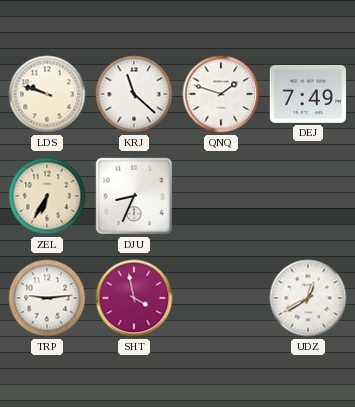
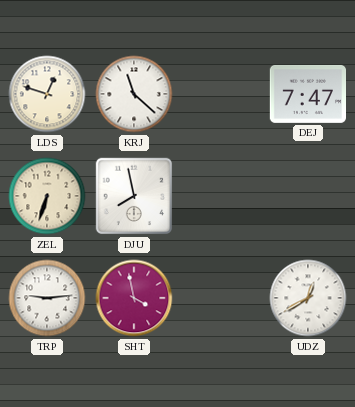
LDS: 9:48 -> 12:48
QNQ: 1:48 -> none
DEJ: 7:49 -> 7:47
ZEL: 6:35 -> 6:33
DJU: 8:34 -> 7:58
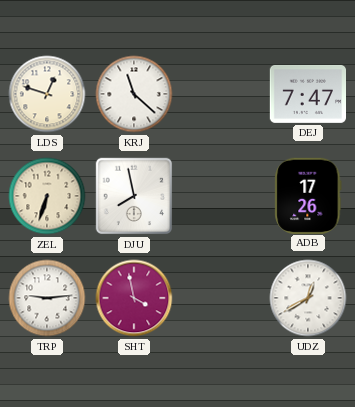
ADB: none -> 17:26
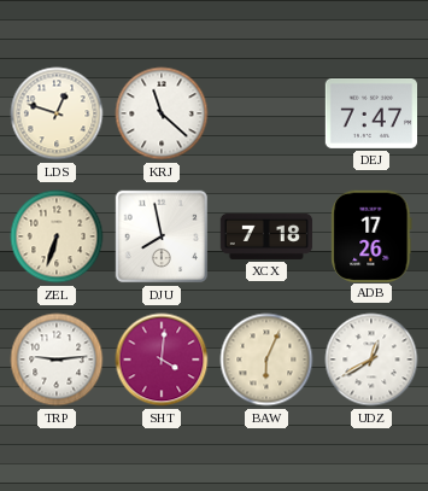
XCX: none -> 7:18
SHT: 3:58 -> 4:01
BAW: none -> 6:04
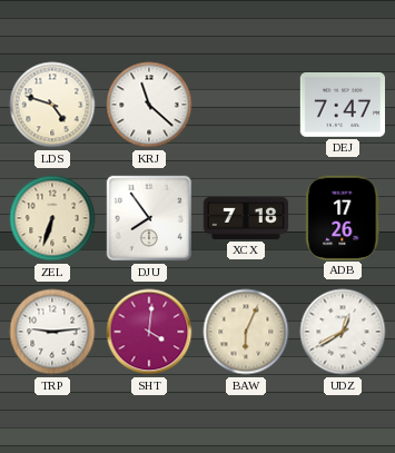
LDS: 12:48 -> 4:48
DJU: 7:58 -> 7:54
